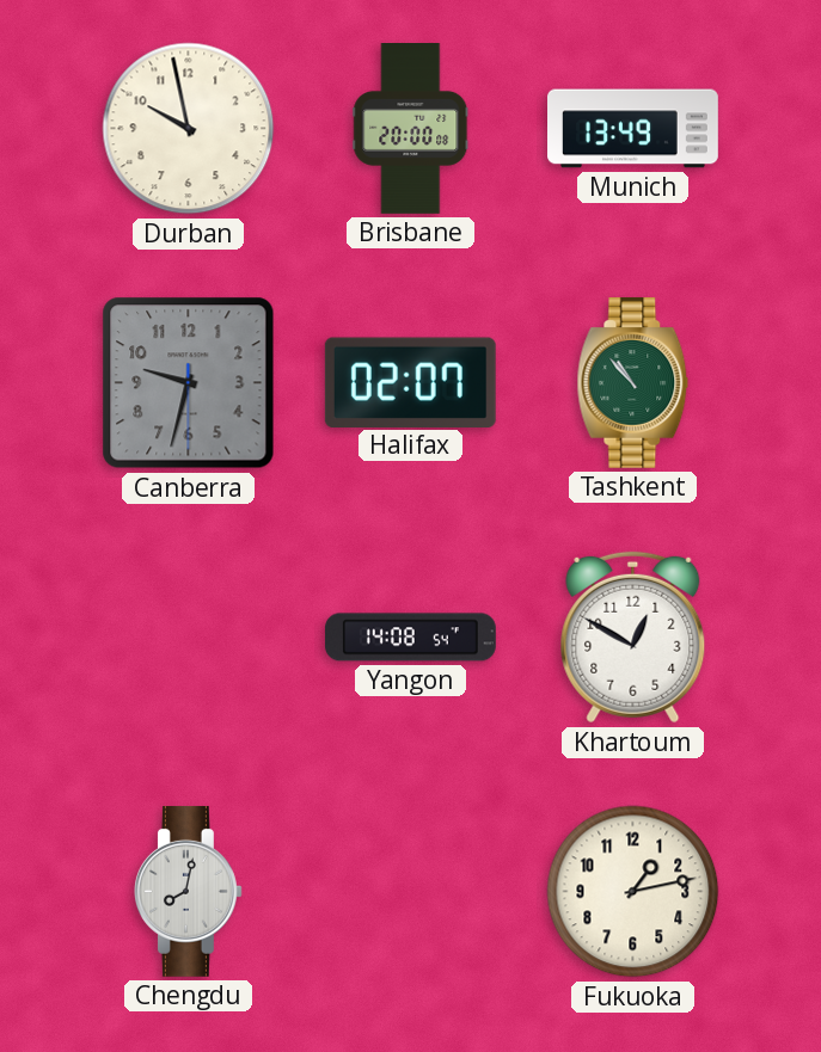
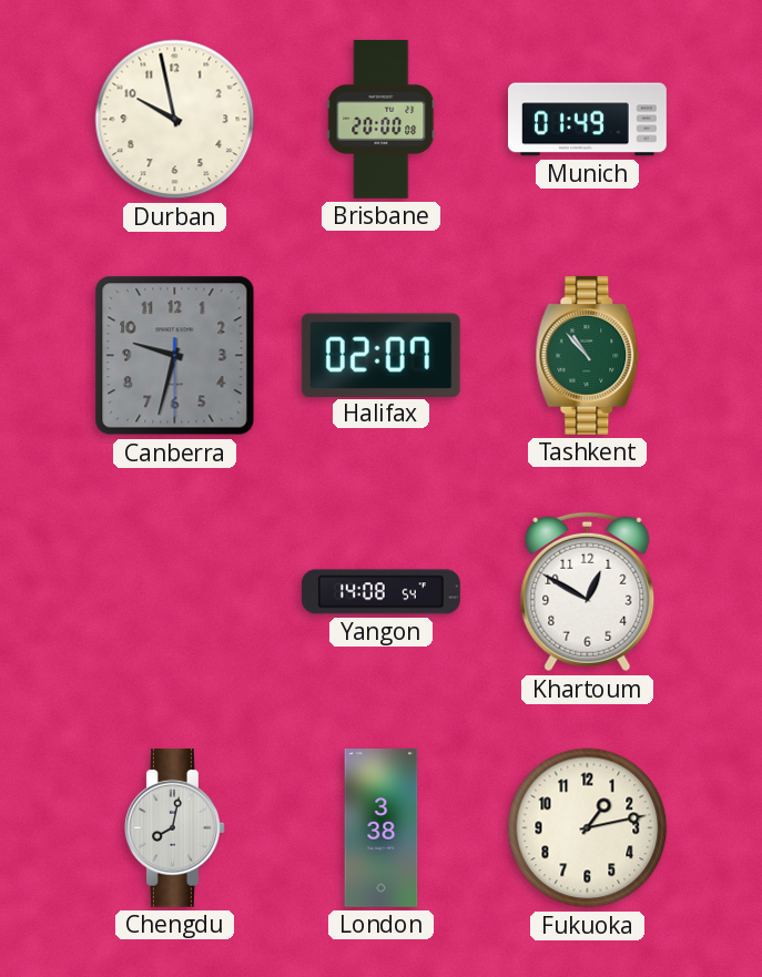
Munich: 13:49 -> 01:49
London: none -> 3:38
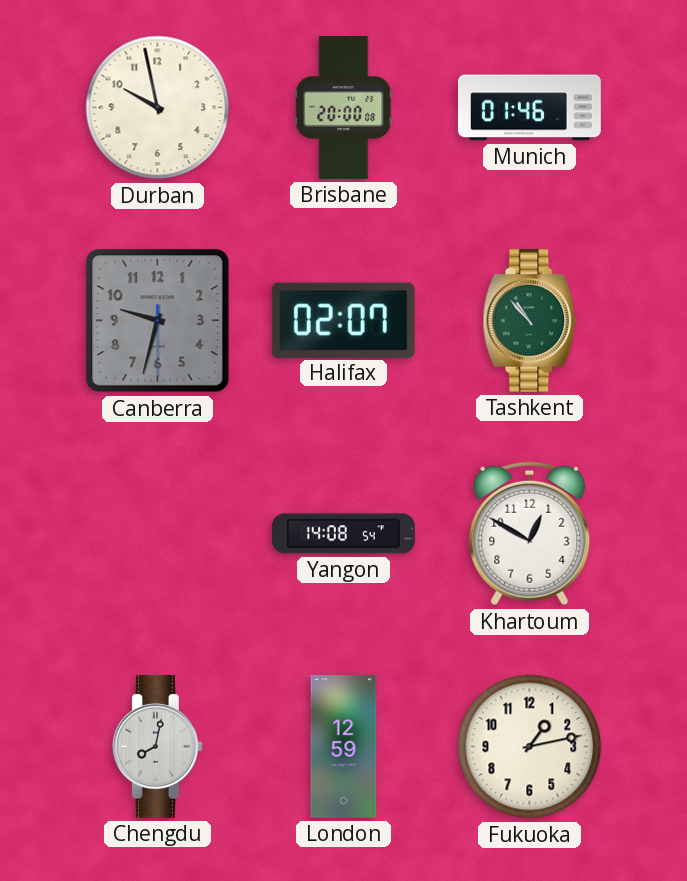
Munich: 01:49 -> 01:46
London: 3:38 -> 12:59
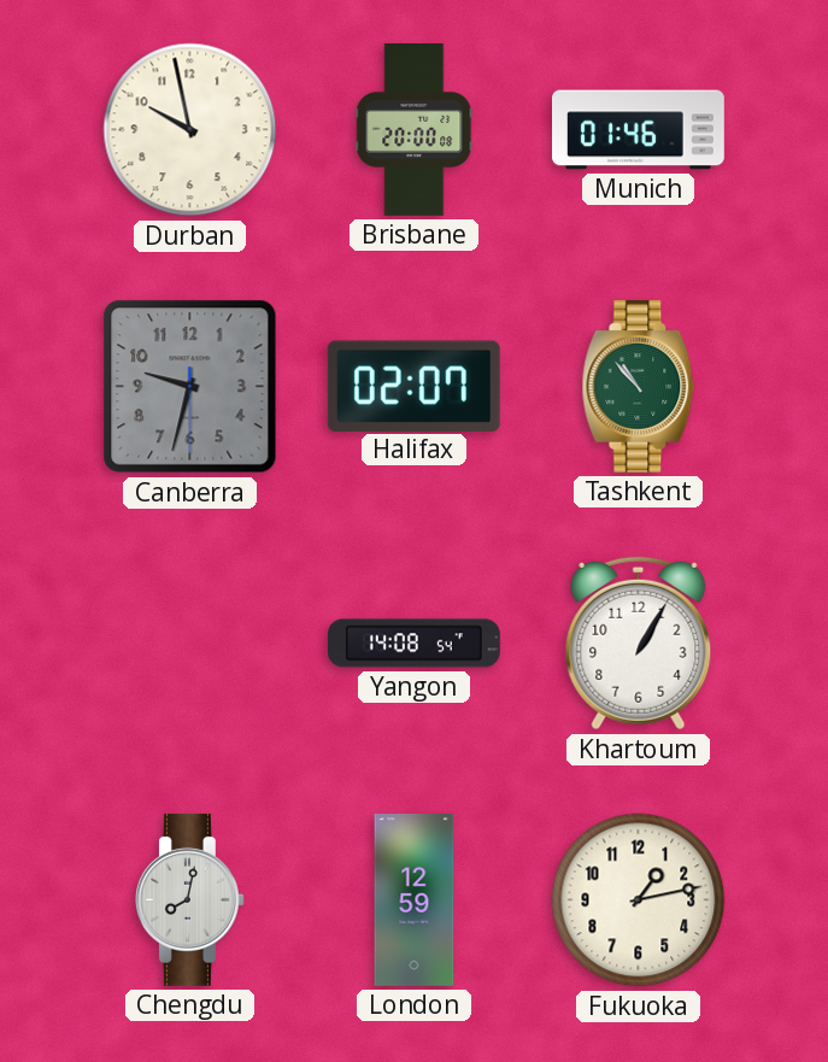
Khartoum: 12:50 -> 1:05
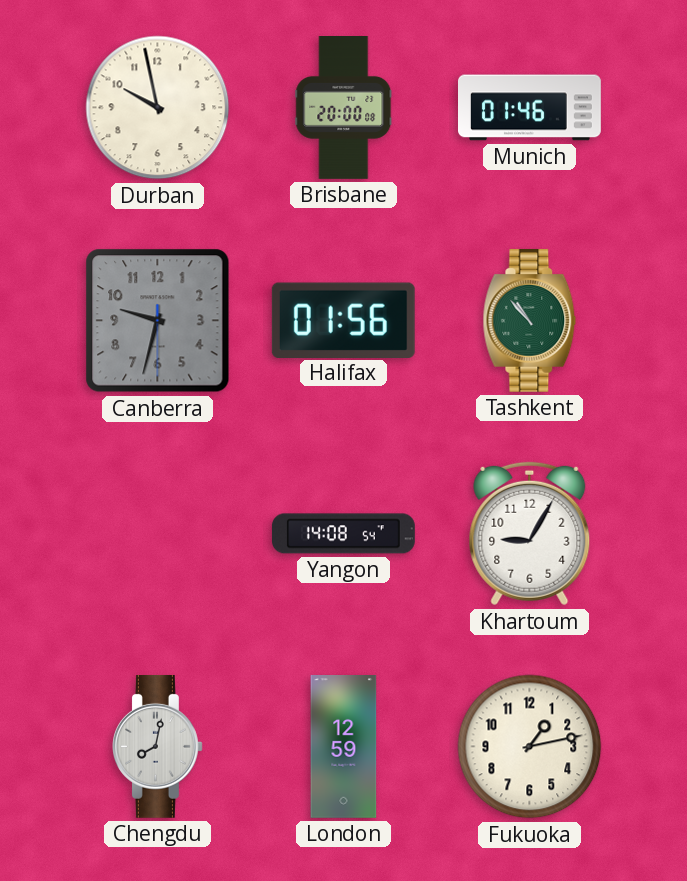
Halifax: 02:07 -> 01:56
Khartoum: 1:05 -> 9:05
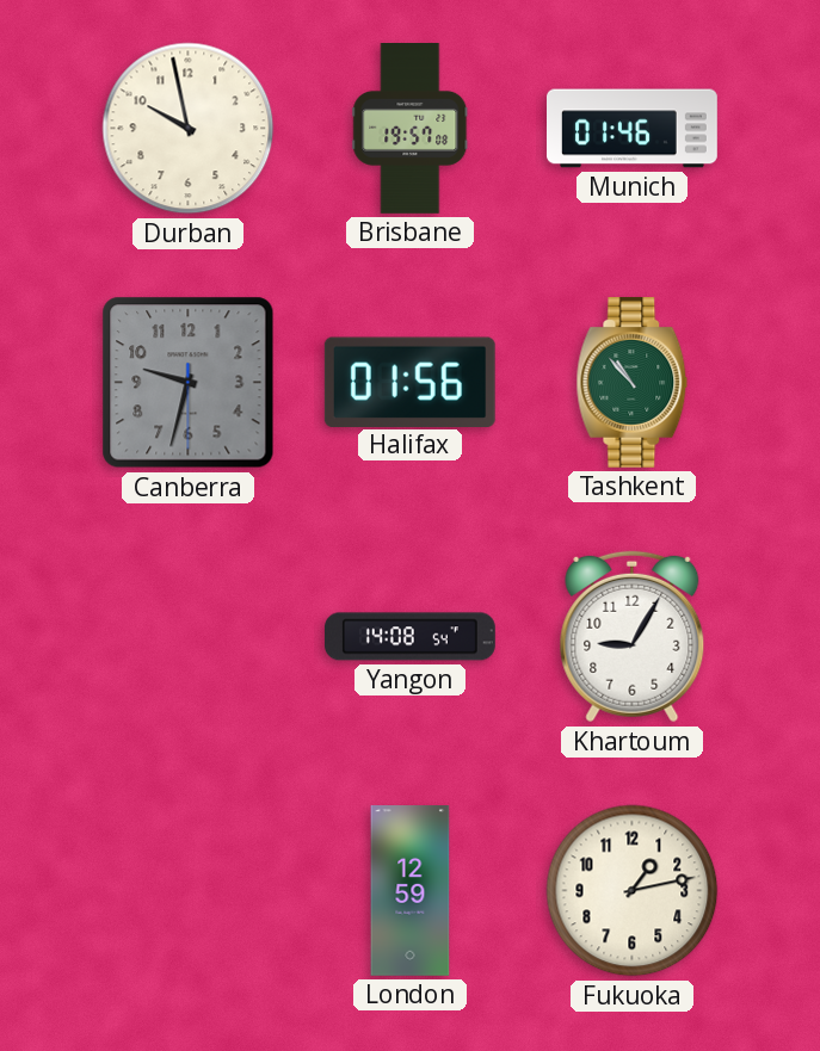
Brisbane: 20:00 -> 19:57
Chengdu: 8:02 -> none
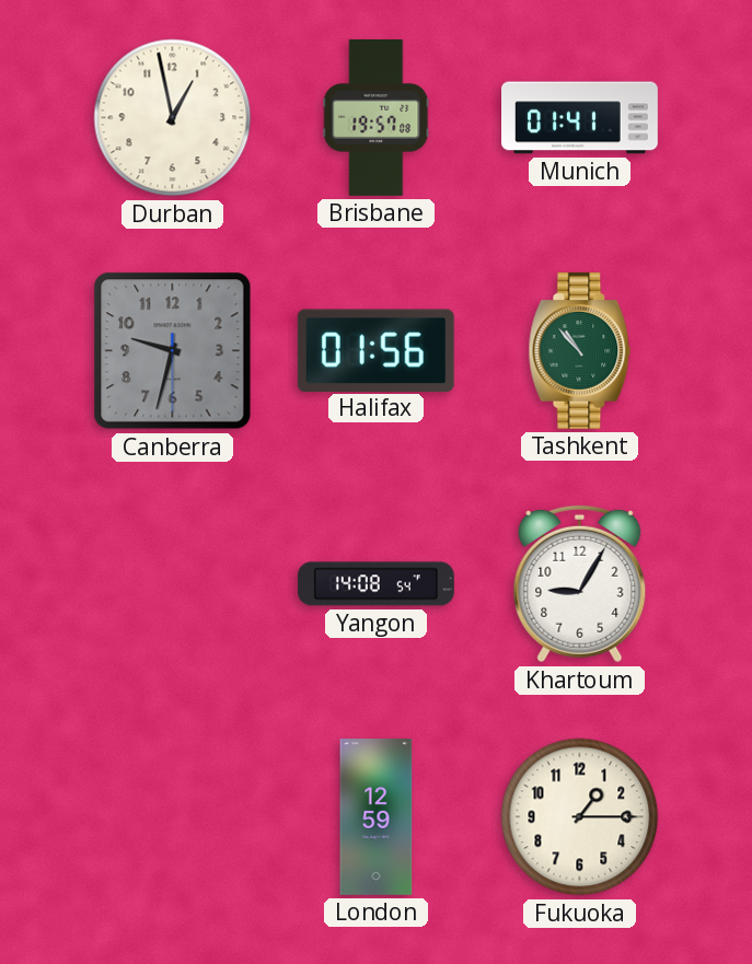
Durban: 9:58 -> 12:58
Munich: 01:46 -> 01:41
Fukuoka: 1:13 -> 1:15
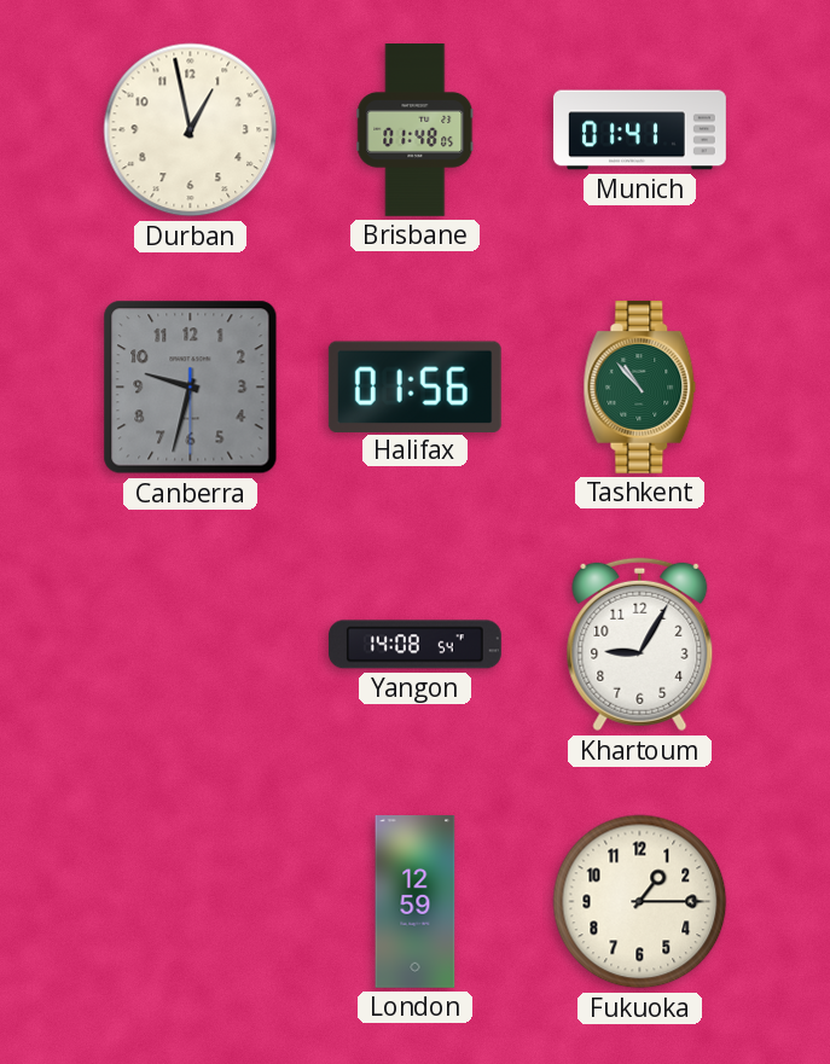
Brisbane: 19:57 -> 01:48
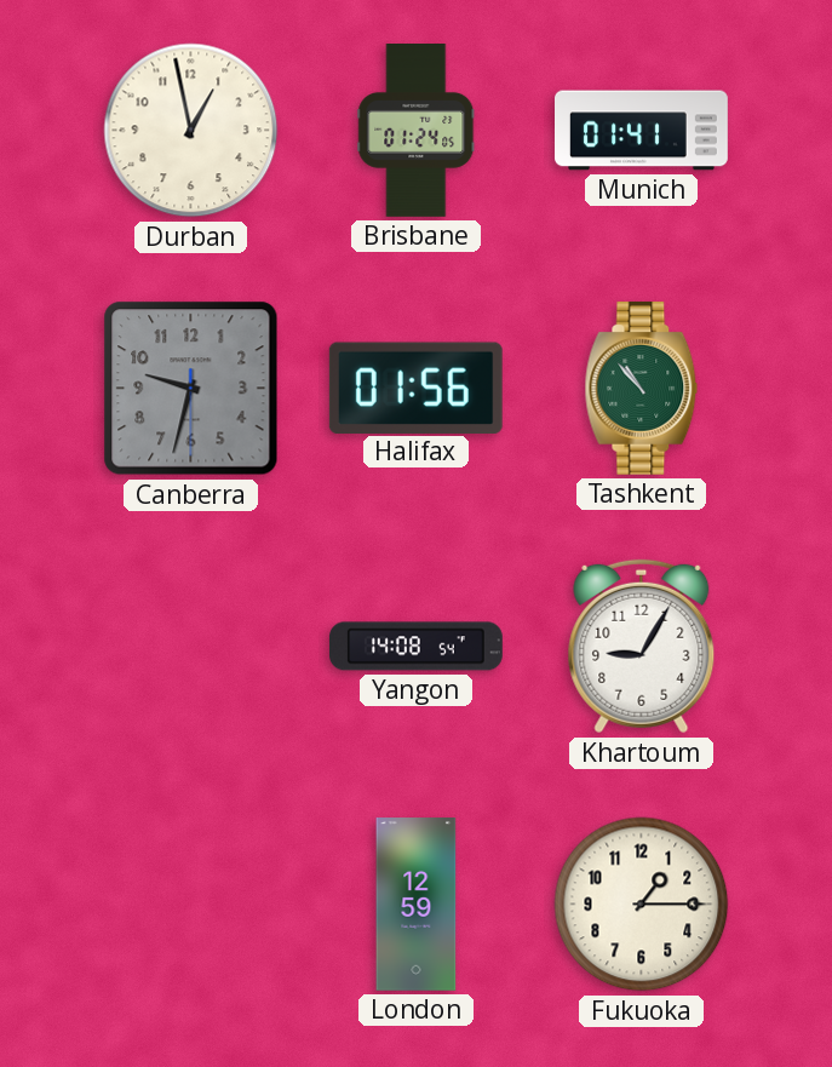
Brisbane: 01:48 -> 01:24
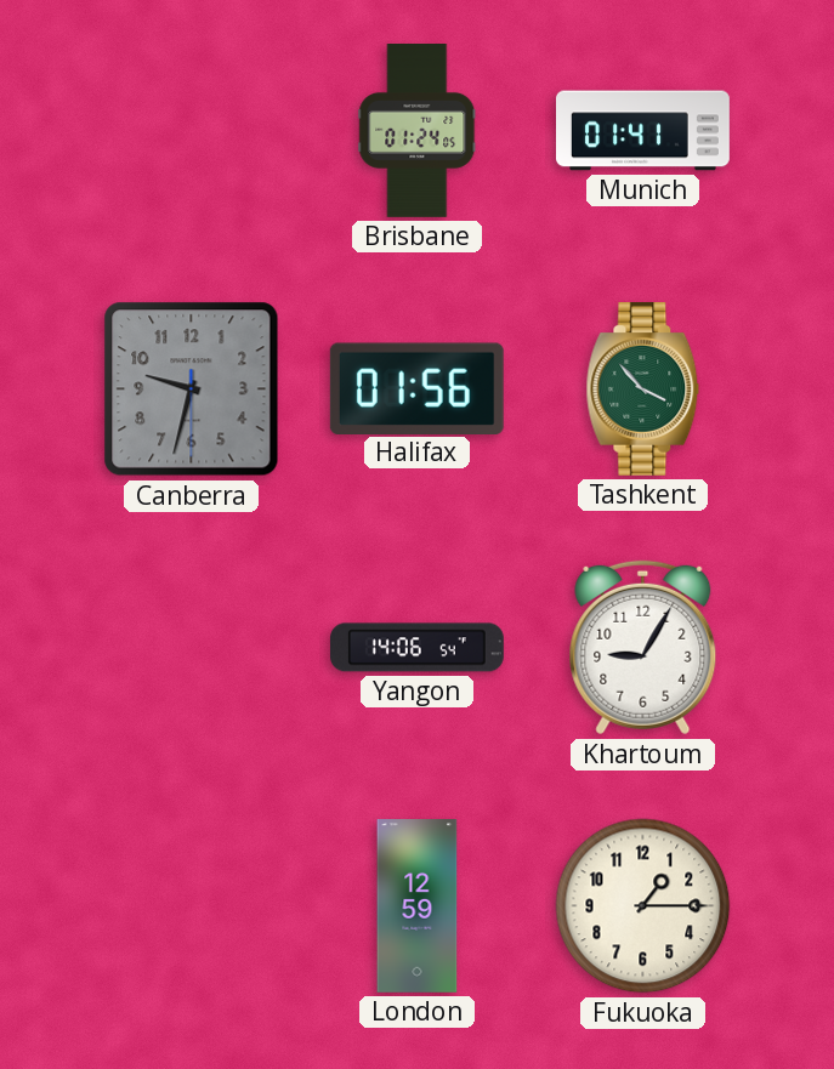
Durban: 12:58 -> none
Tashkent: 10:53 -> 3:53
Yangon: 14:08 -> 14:06
